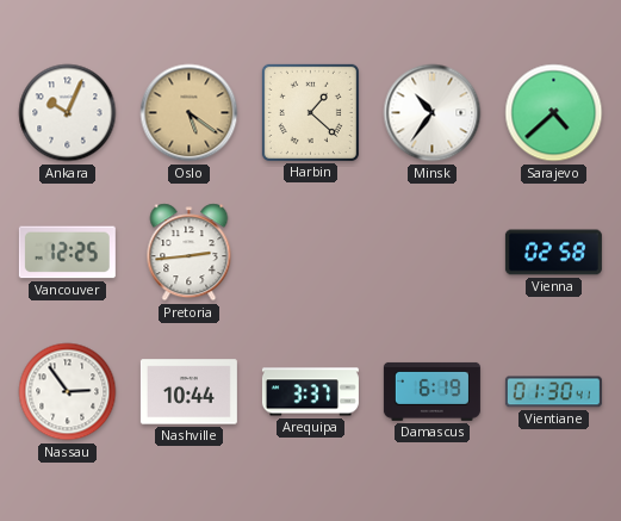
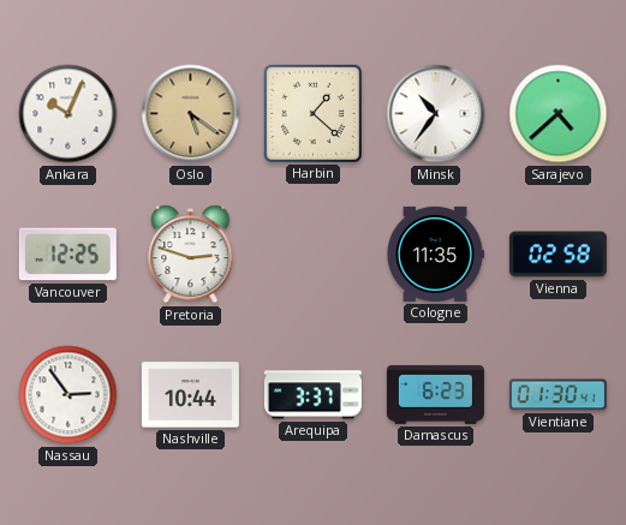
Pretoria: 2:44 -> 2:48
Cologne: none -> 11:35
Damascus: 6:19 -> 6:23
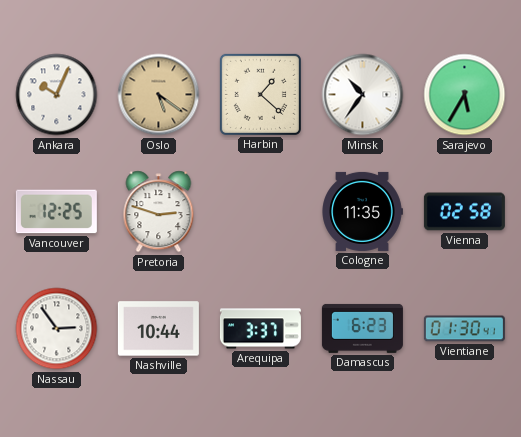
Sarajevo: 4:38 -> 5:35
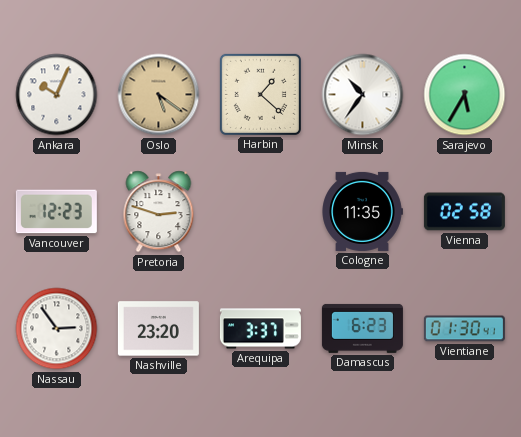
Vancouver: 12:25 -> 12:23
Nashville: 10:44 -> 23:20
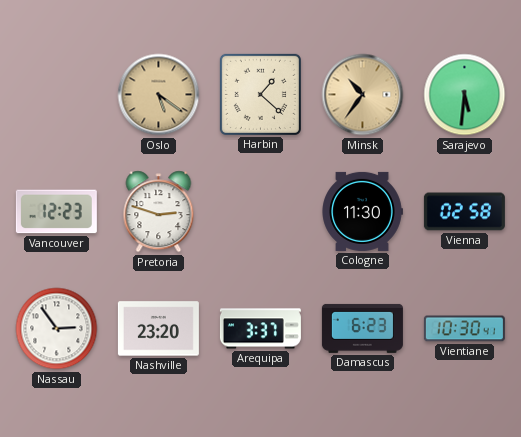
Ankara: 10:04 -> none
Minsk dial: white -> champagne
Sarajevo: 5:35 -> 5:31
Cologne: 11:35 -> 11:30
Vientiane: 01:30 -> 10:30
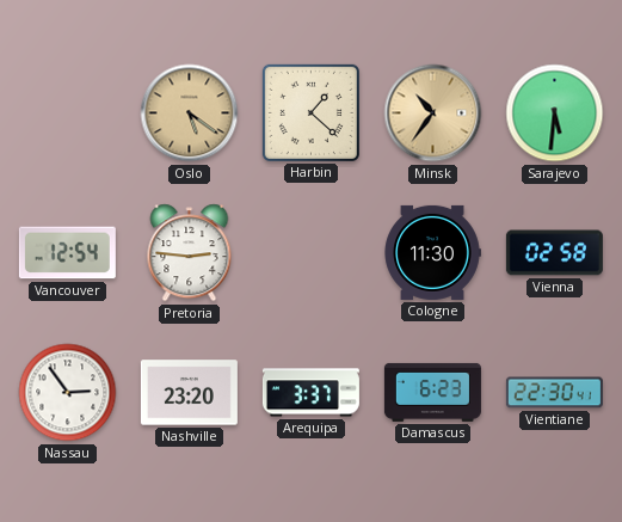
Vancouver: 12:23 -> 12:54
Pretoria: 2:48 -> 2:46
Vientiane: 10:30 -> 22:30
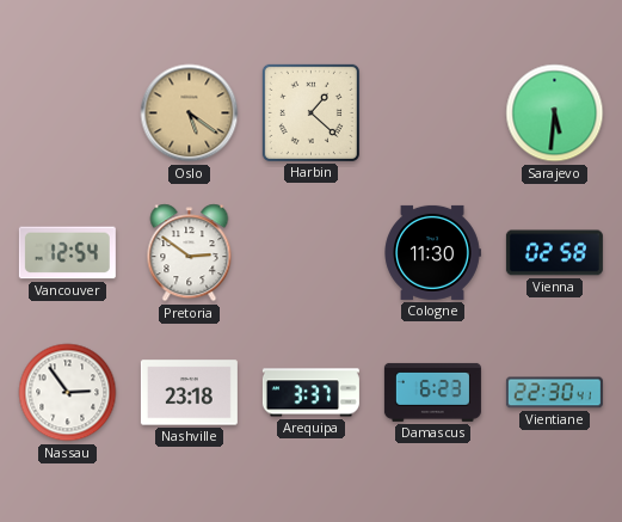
Minsk: 10:36 -> none
Pretoria: 2:46 -> 2:51
Nashville: 23:20 -> 23:18
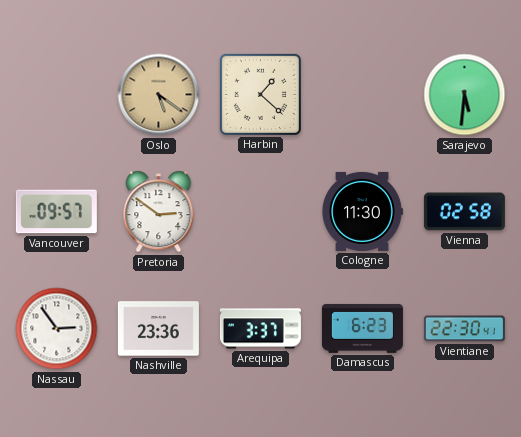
Vancouver: 12:54 -> 09:57
Nashville: 23:18 -> 23:36
